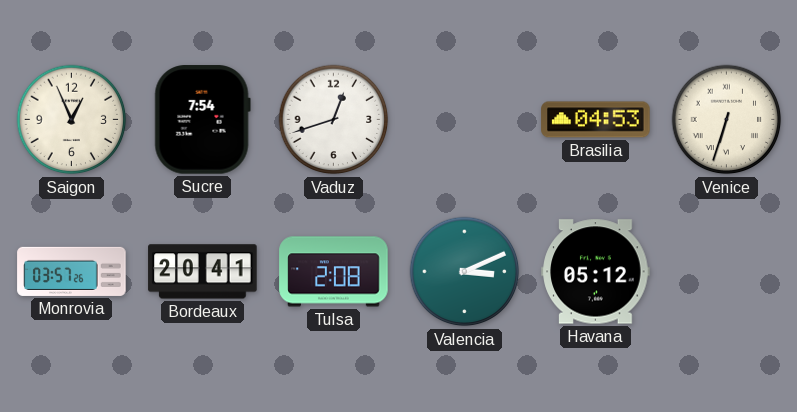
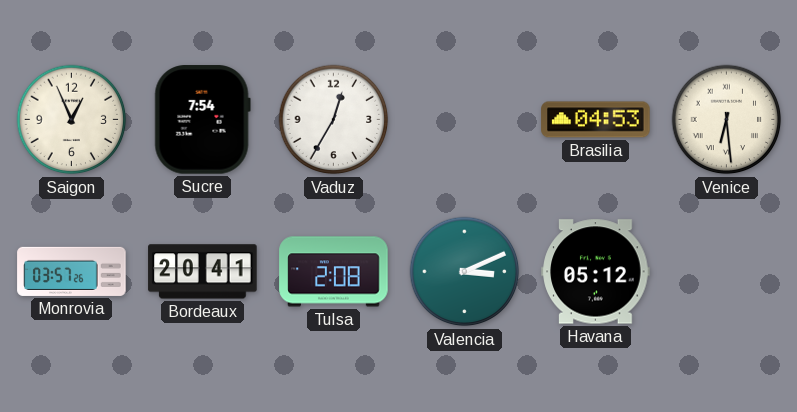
Vaduz: 12:42 -> 12:35
Venice: 6:33 -> 6:29
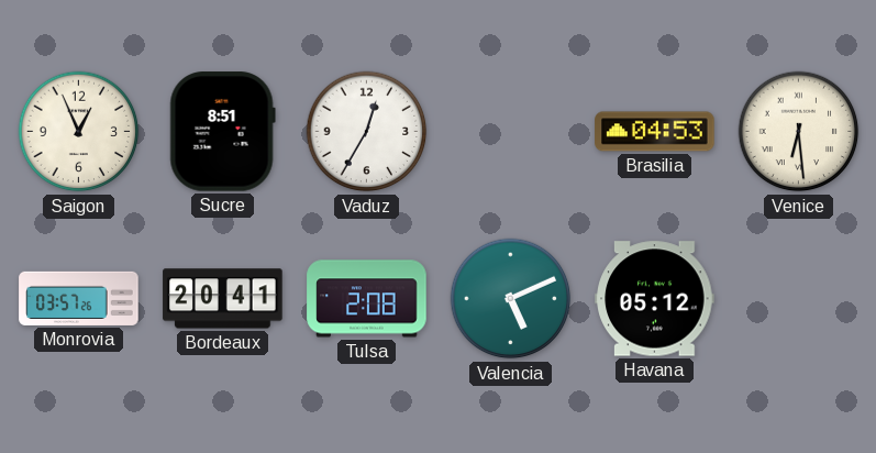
Sucre: 7:54 -> 8:51
Valencia: 3:11 -> 5:11
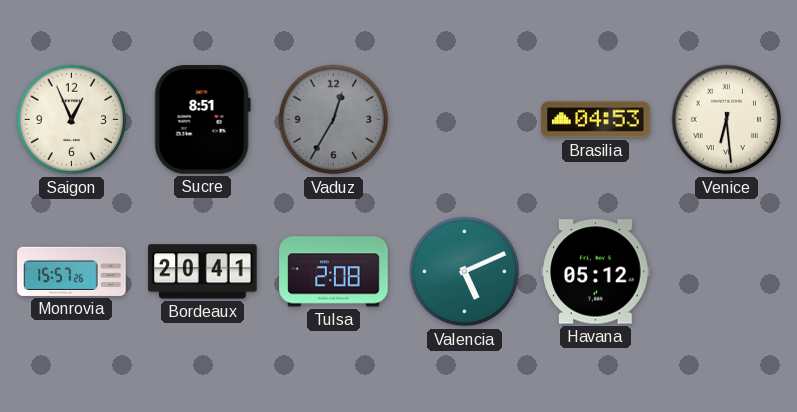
Vaduz dial: white -> grey
Monrovia: 03:57 -> 15:57
